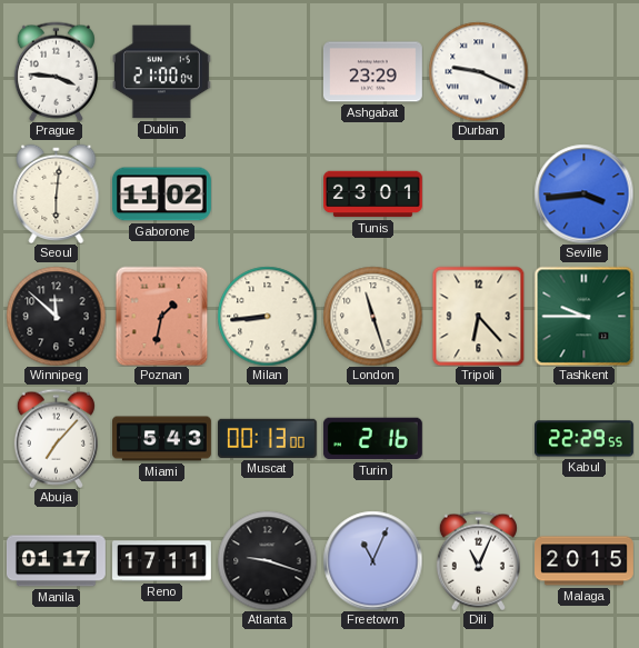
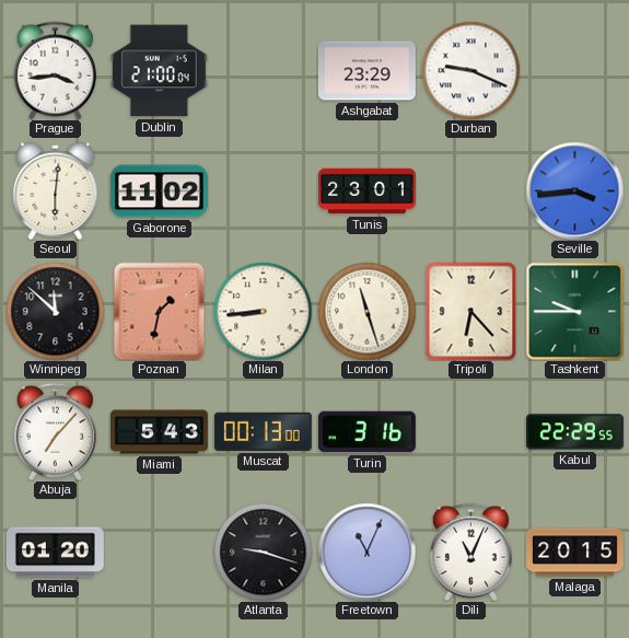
Prague: 3:46 -> 3:44
Turin: 2:16 -> 3:16
Manila: 01:17 -> 01:20
Reno: 17:11 -> none
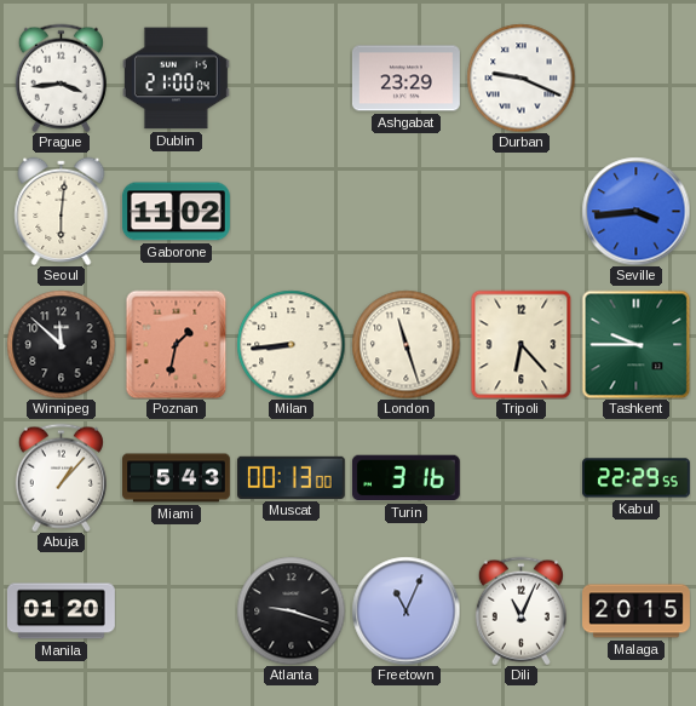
Tunis: 23:01 -> none
Abuja: 7:07 -> 1:07
